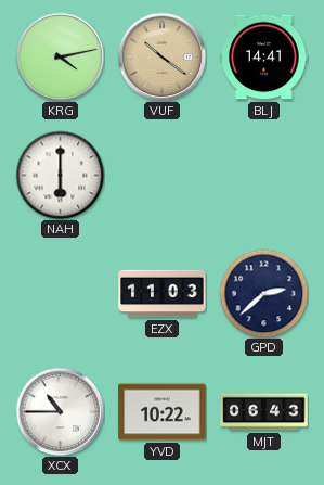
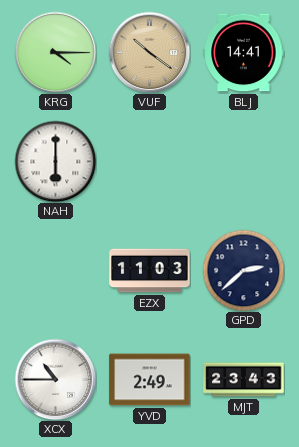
KRG: 4:13 -> 4:15
YVD: 10:22 -> 2:49
MJT: 06:43 -> 23:43
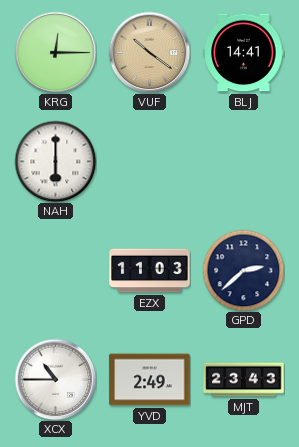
KRG: 4:15 -> 12:15
